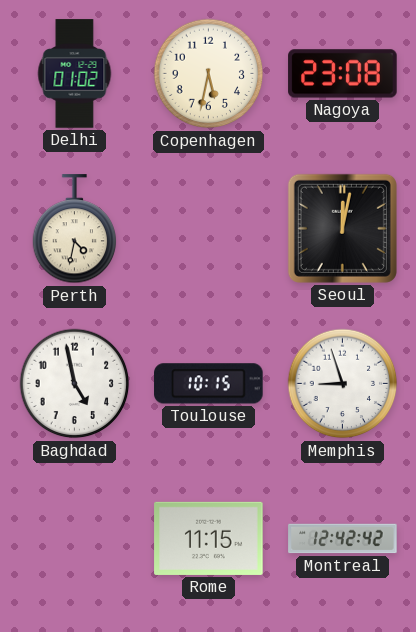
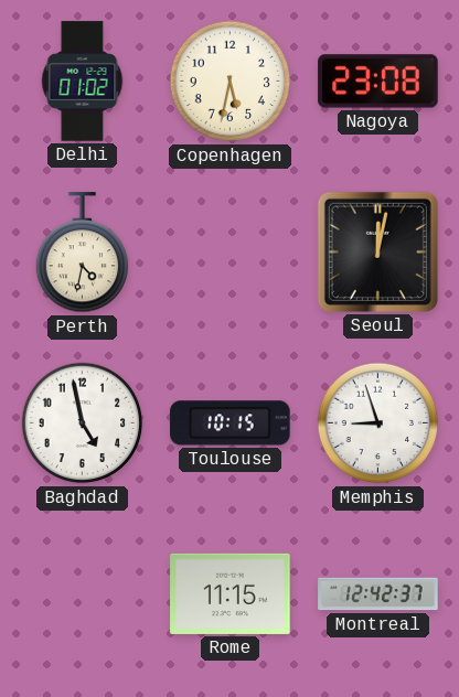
Montreal: 12:42:42 -> 12:42:37
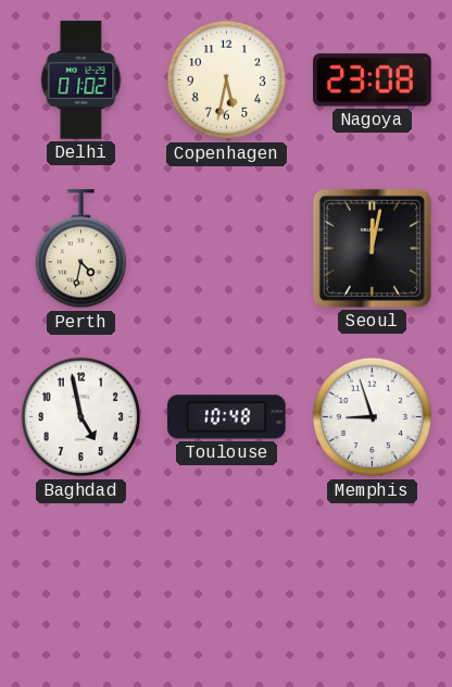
Toulouse: 10:15 -> 10:48
Rome: 11:15 -> none
Montreal: 12:42 -> none
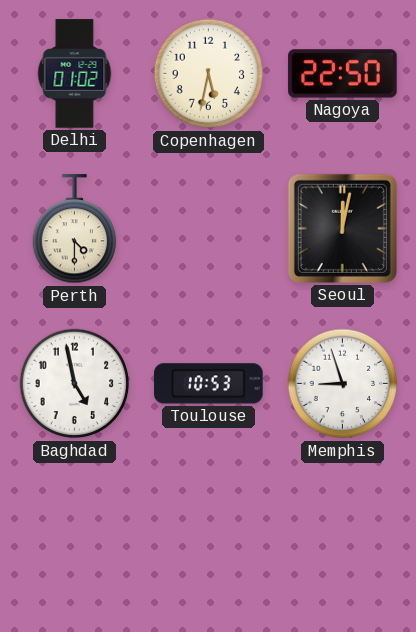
Nagoya: 23:08 -> 22:50
Perth: 4:32 -> 4:30
Toulouse: 10:48 -> 10:53
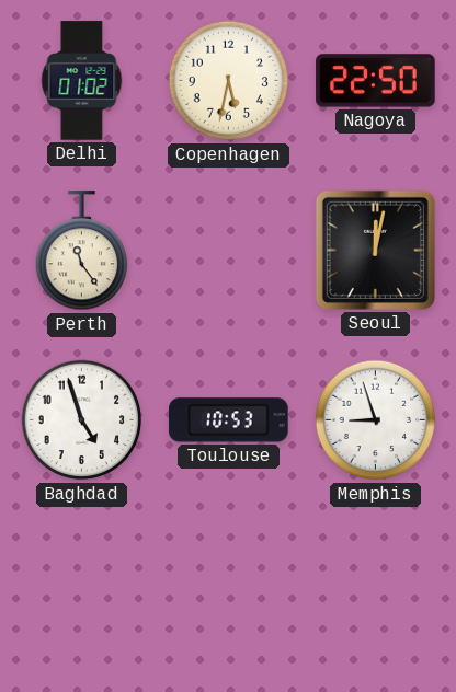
Perth: 4:30 -> 11:24
Baghdad: 4:58 -> 4:57
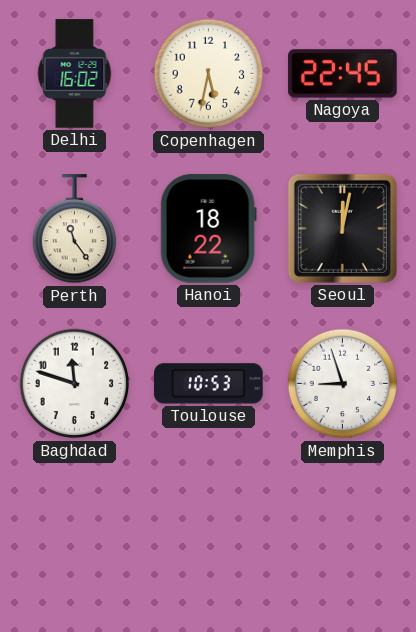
Delhi: 01:02 -> 16:02
Nagoya: 22:50 -> 22:45
Hanoi: none -> 18:22
Baghdad: 4:57 -> 11:48
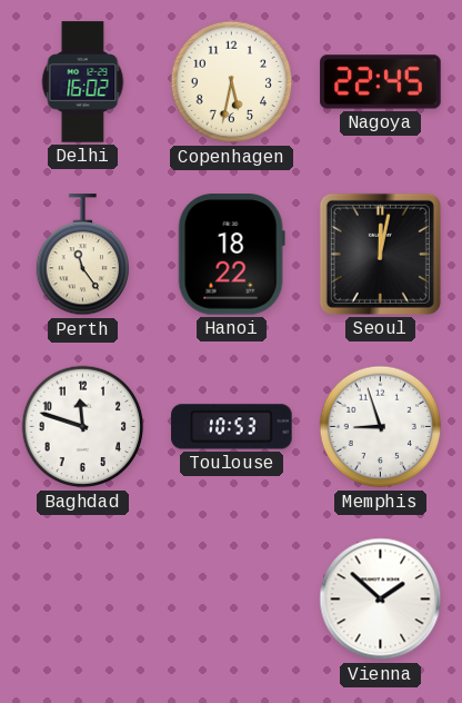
Vienna: none -> 1:52
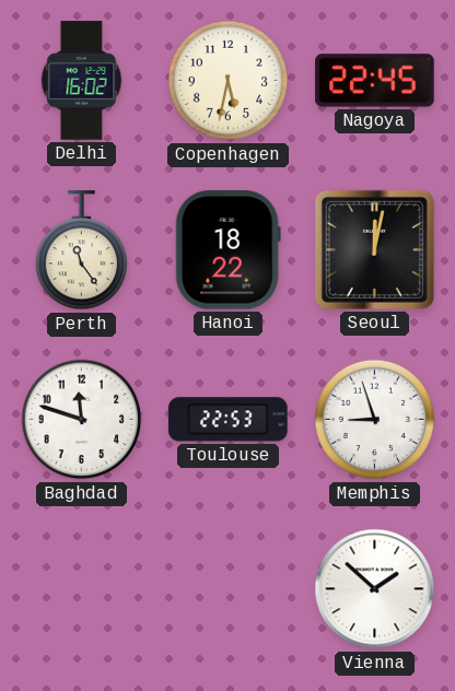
Toulouse: 10:53 -> 22:53
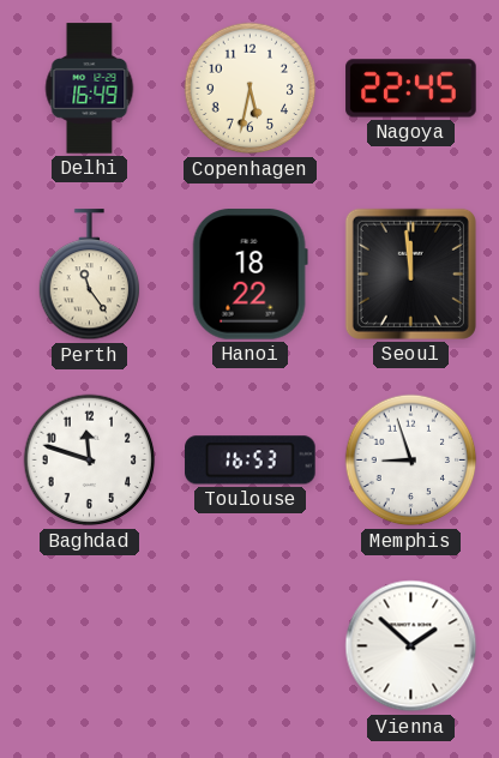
Delhi: 16:02 -> 16:49
Seoul: 12:02 -> 11:59
Toulouse: 22:53 -> 16:53
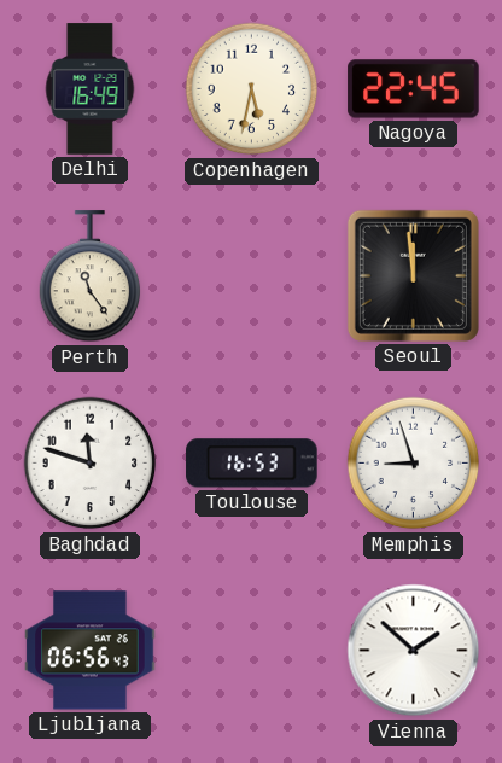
Hanoi: 18:22 -> none
Ljubljana: none -> 06:56
